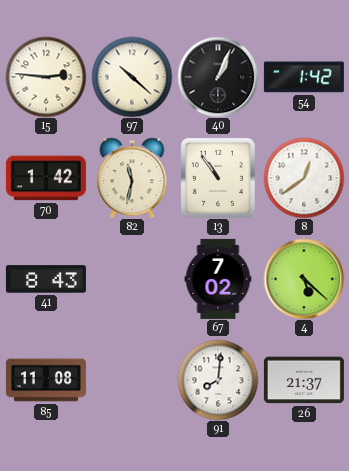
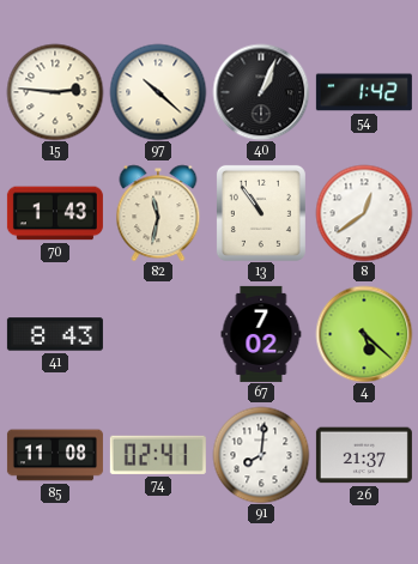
70: 1:42 -> 1:43
74: none -> 02:41
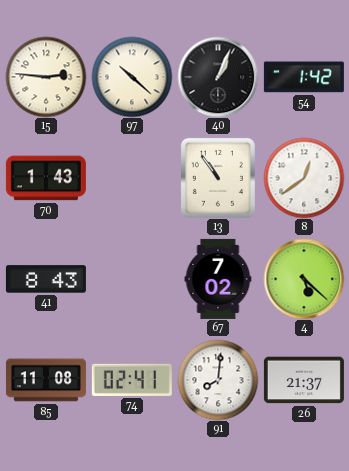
82: 11:32 -> none
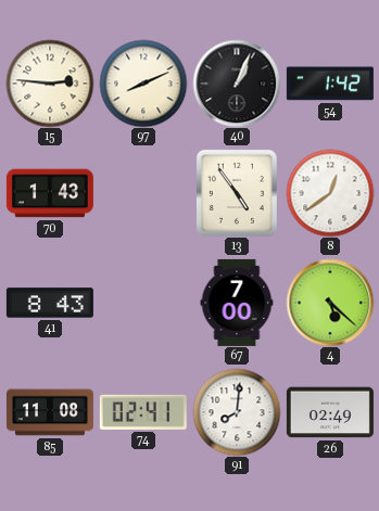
97: 10:22 -> 8:11
13: 10:54 -> 4:54
67: 7:02 -> 7:00
26: 21:37 -> 02:49
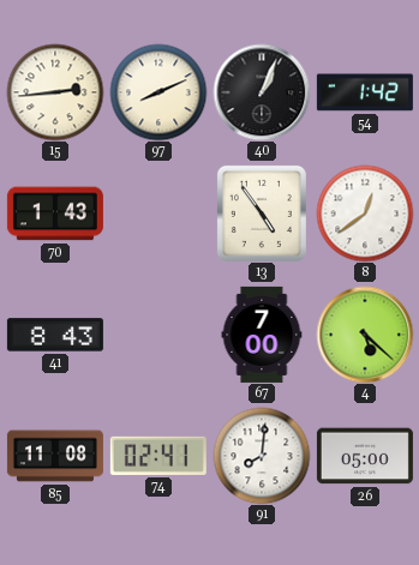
15: 2:46 -> 2:44
26: 02:49 -> 05:00
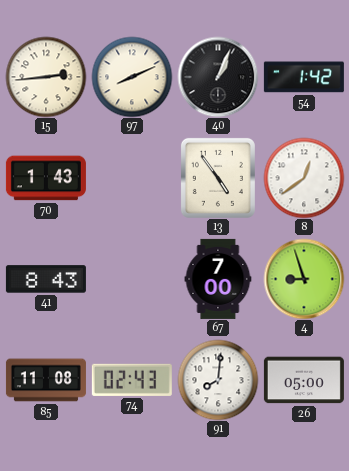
4: 5:22 -> 8:57
74: 02:41 -> 02:43
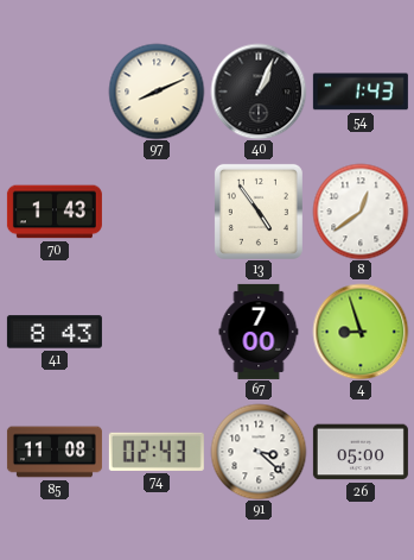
15: 2:44 -> none
54: 1:42 -> 1:43
91: 8:01 -> 3:22
